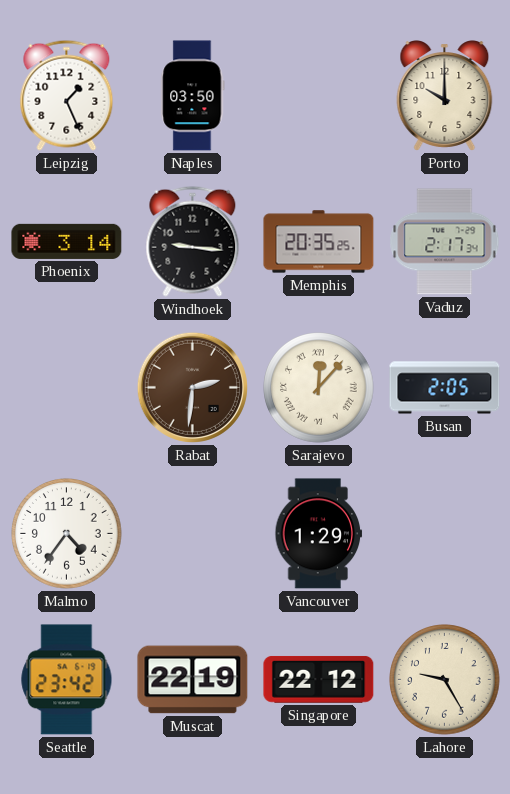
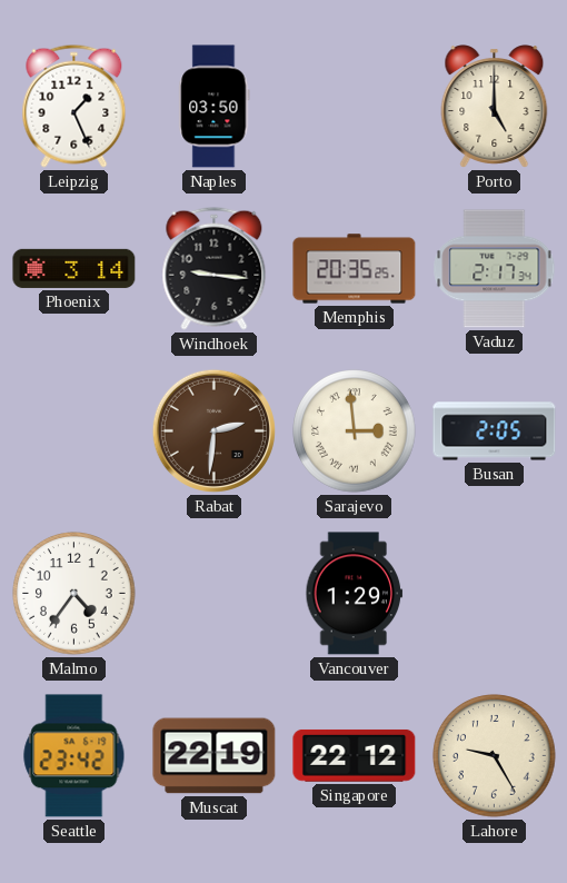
Porto: 10:00 -> 5:00
Sarajevo: 12:07 -> 2:59
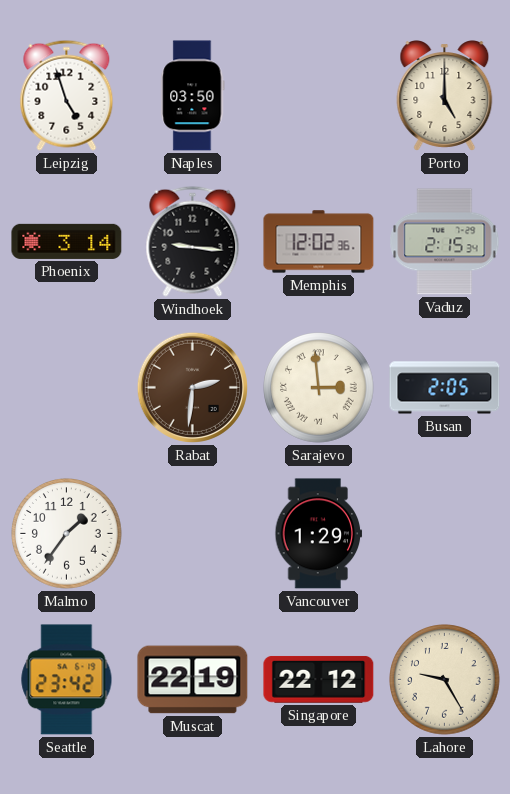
Leipzig: 1:26 -> 4:57
Memphis: 20:35 -> 12:02
Vaduz: 2:17 -> 2:15
Malmo: 4:36 -> 1:36
